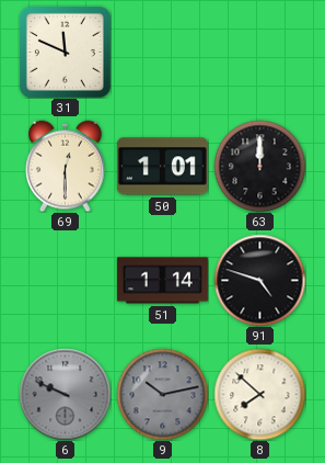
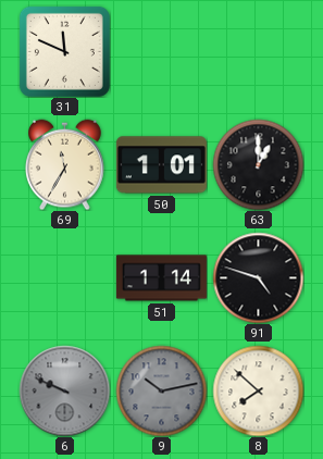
69: 12:30 -> 11:35
63: 12:00 -> 1:00
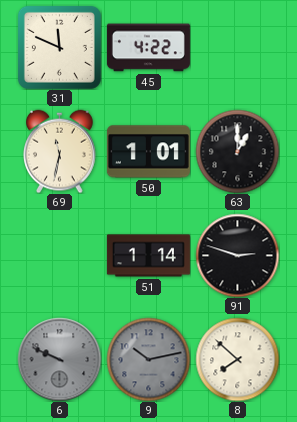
45: none -> 4:22
69: 11:35 -> 11:32
91: 4:48 -> 2:48
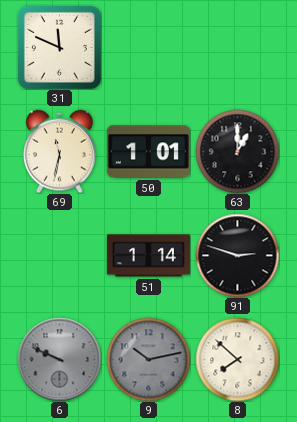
45: 4:22 -> none
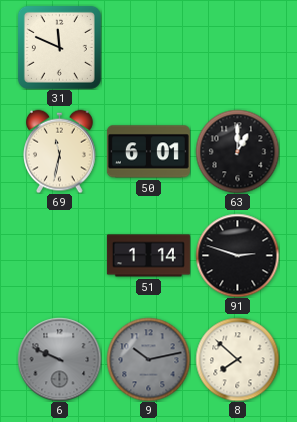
50: 1:01 -> 6:01
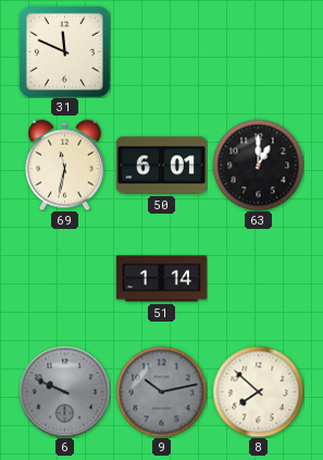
91: 2:48 -> none
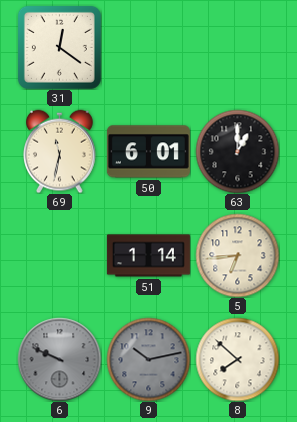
31: 11:49 -> 12:21
5: none -> 6:44
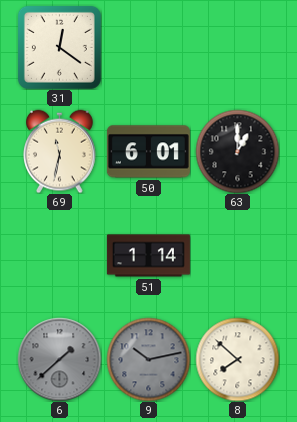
5: 6:44 -> none
6: 9:49 -> 1:38
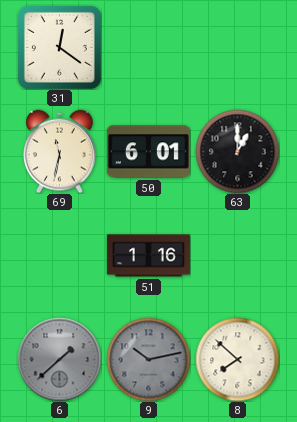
51: 1:14 -> 1:16
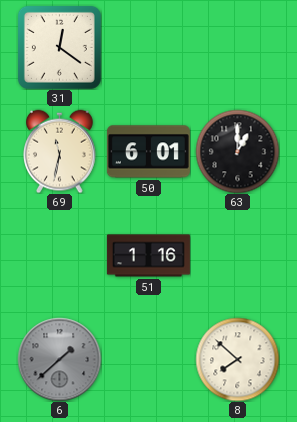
9: 10:13 -> none
